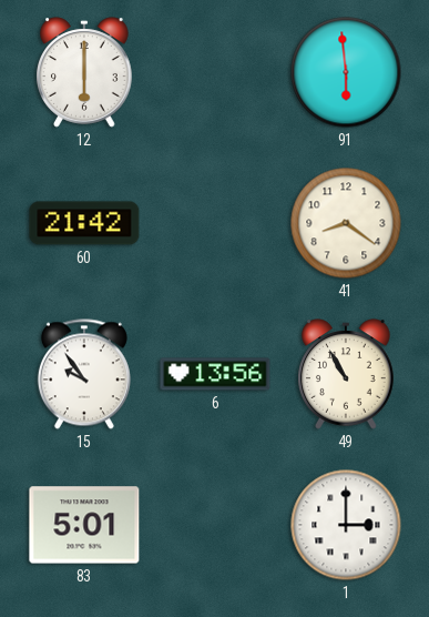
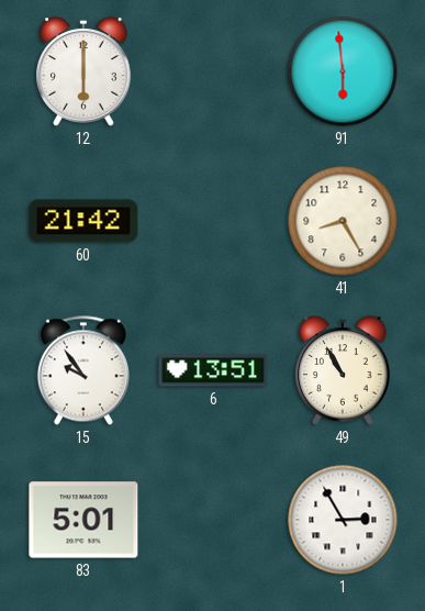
41: 8:21 -> 8:25
6: 13:56 -> 13:51
1: 3:00 -> 2:55
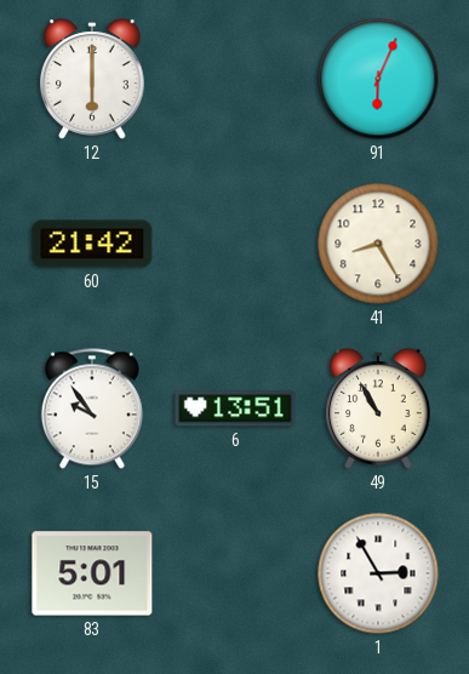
91: 5:59 -> 6:04
